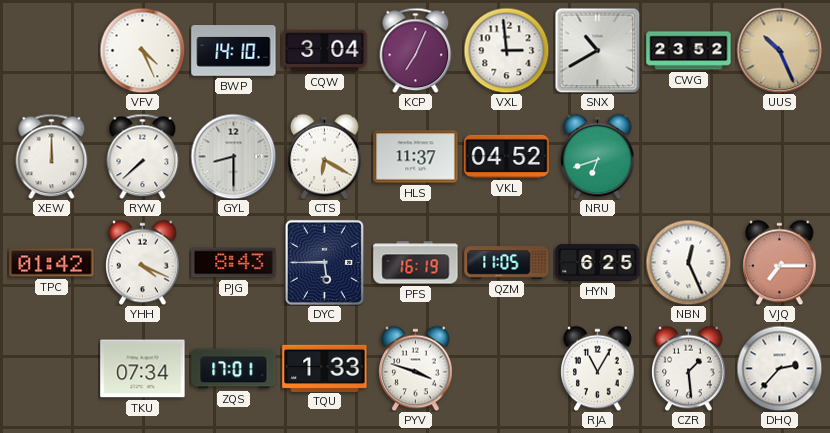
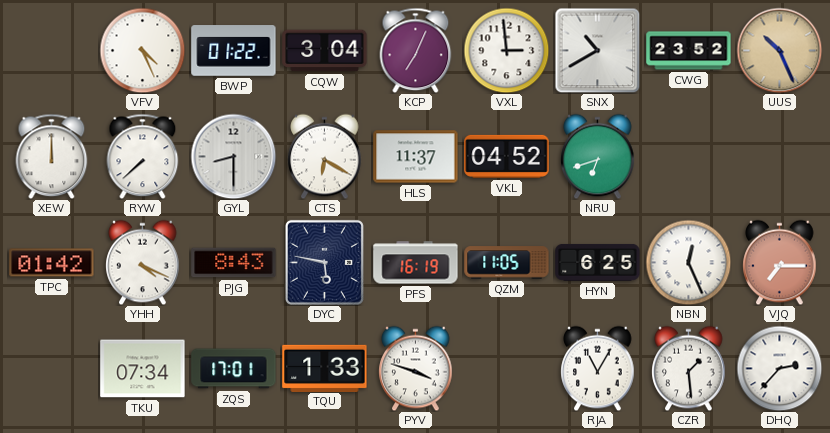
BWP: 14:10 -> 01:22
DYC: 5:45 -> 5:47
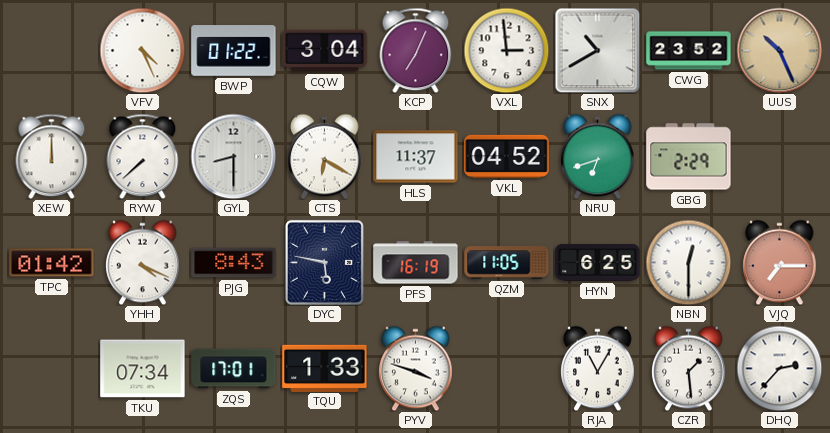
GBG: none -> 2:29
NBN: 12:26 -> 12:30
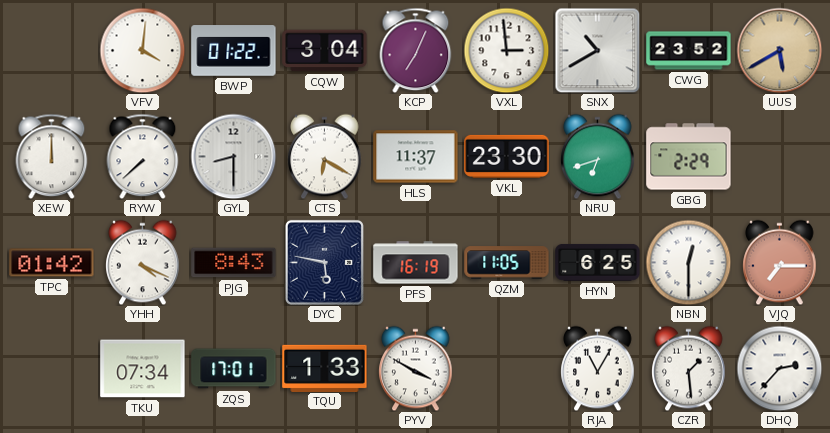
VFV: 4:26 -> 4:01
UUS: 10:26 -> 5:40
VKL: 04:52 -> 23:30
PYV: 3:48 -> 3:50
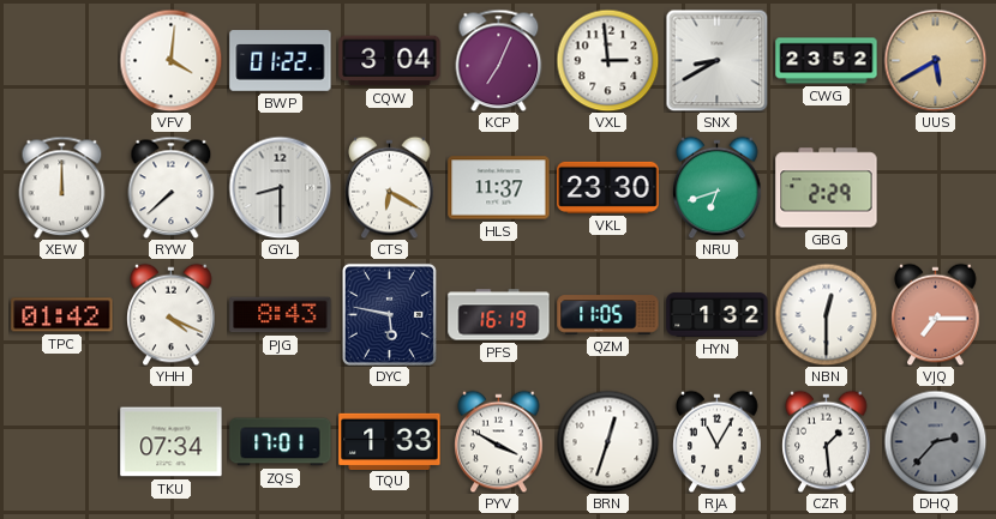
SNX: 10:40 -> 8:40
HYN: 6:25 -> 1:32
BRN: none -> 12:33
DHQ dial: white -> grey
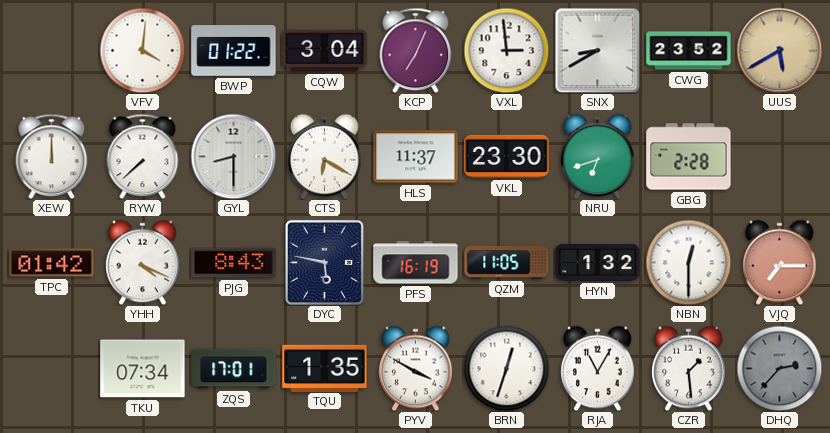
GBG: 2:29 -> 2:28
TQU: 1:33 -> 1:35
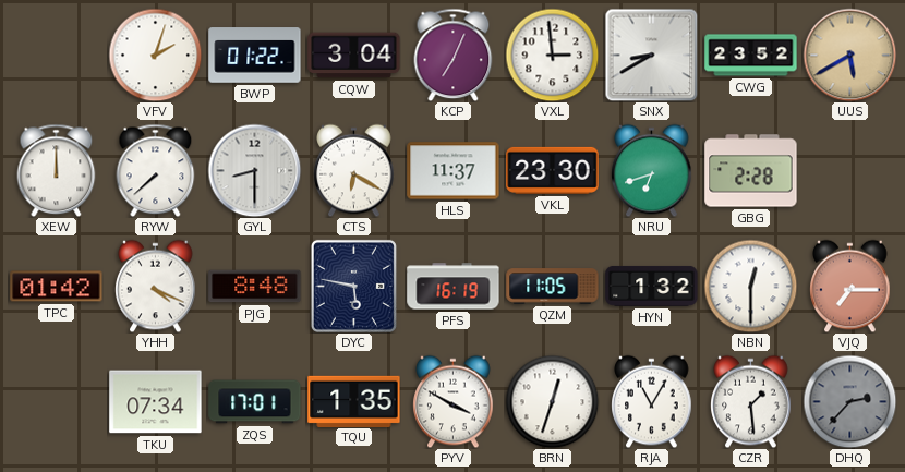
VFV: 4:01 -> 2:03
PJG: 8:43 -> 8:48
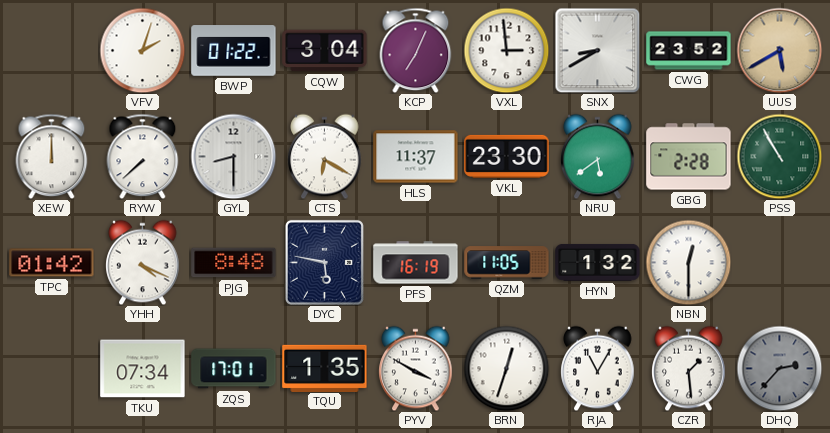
NRU: 6:42 -> 5:39
PSS: none -> 10:55
VJQ: 7:15 -> none
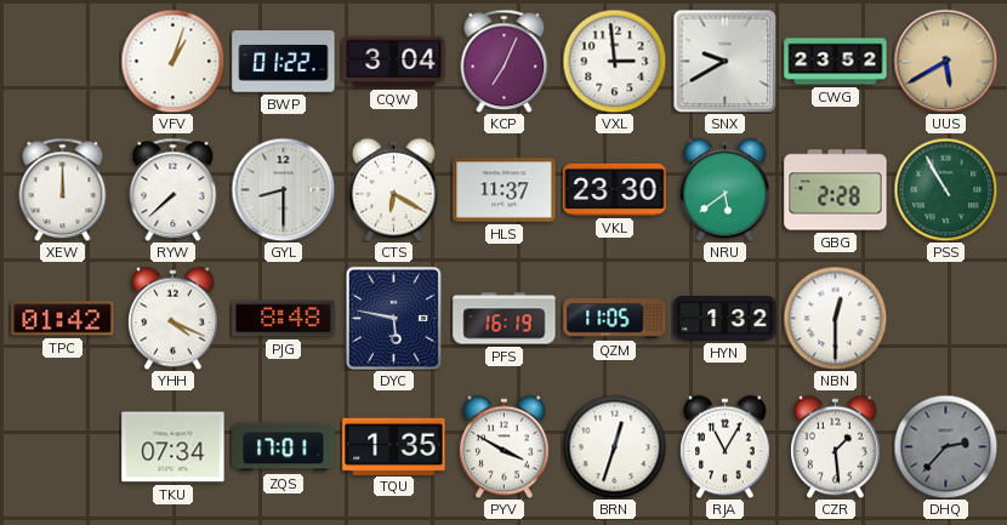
VFV: 2:03 -> 1:03
SNX: 8:40 -> 9:40
